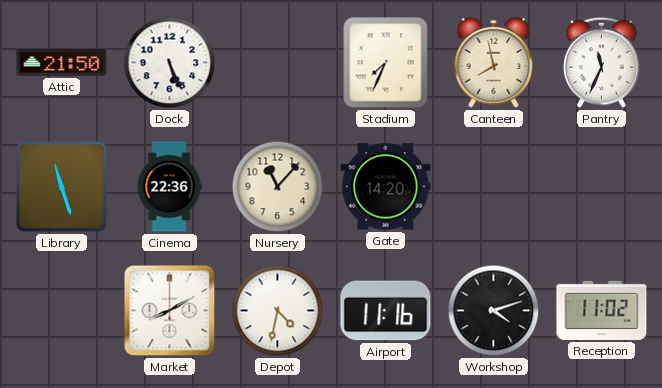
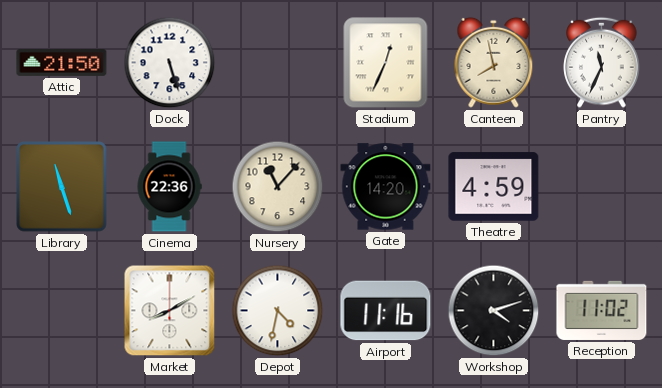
Dock: 5:26 -> 5:27
Stadium: 7:34 -> 12:34
Theatre: none -> 4:59
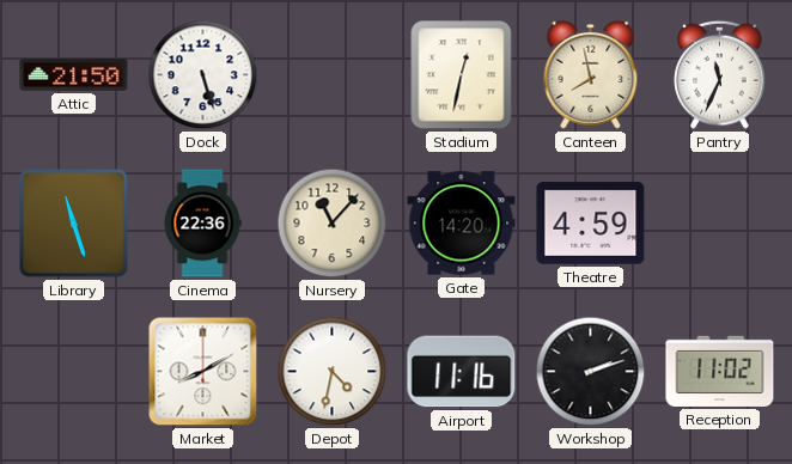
Stadium: 12:34 -> 12:32
Workshop: 4:12 -> 2:12
